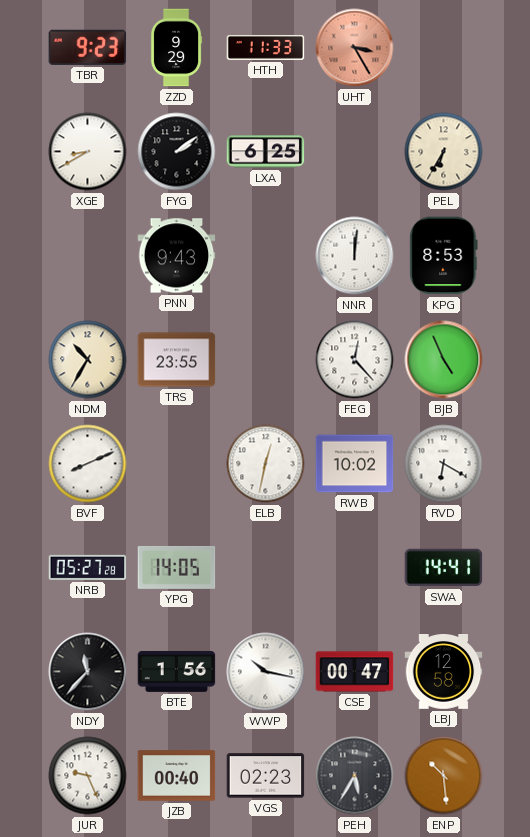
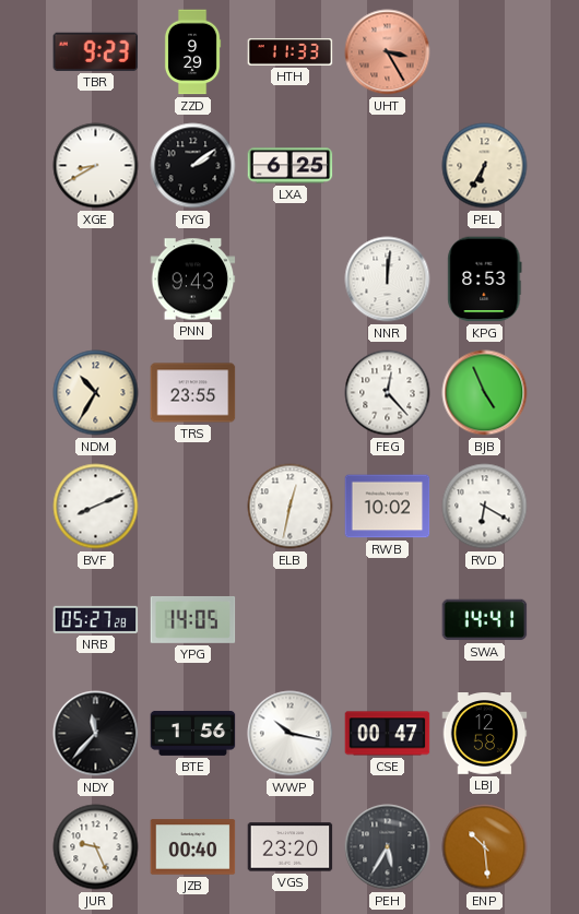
VGS: 02:23 -> 23:20
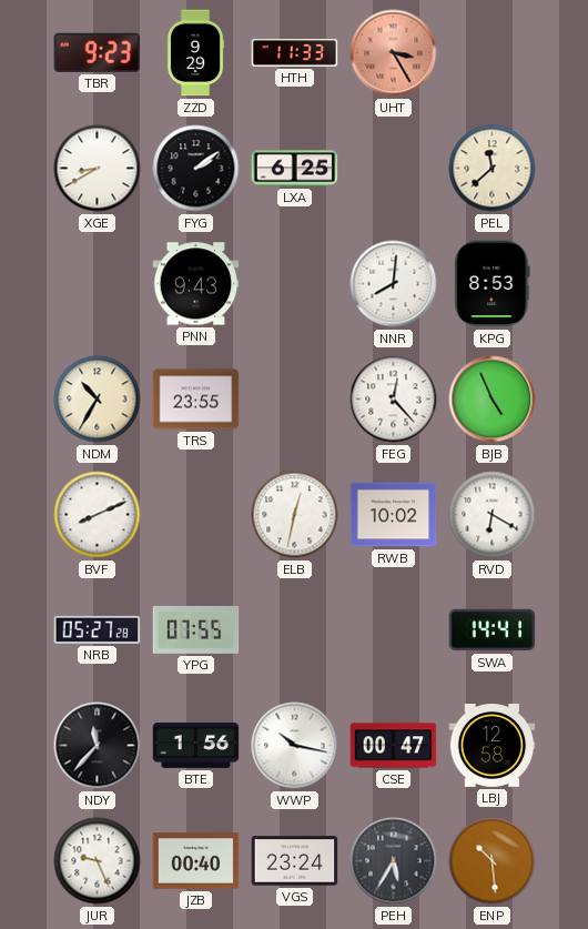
PEL: 6:35 -> 11:38
NNR: 12:01 -> 8:01
YPG: 14:05 -> 07:55
VGS: 23:20 -> 23:24
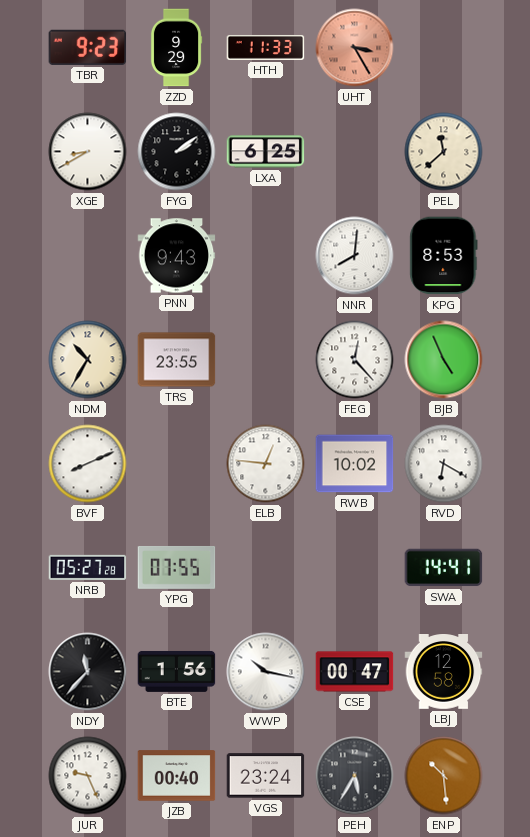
ELB: 12:32 -> 12:46
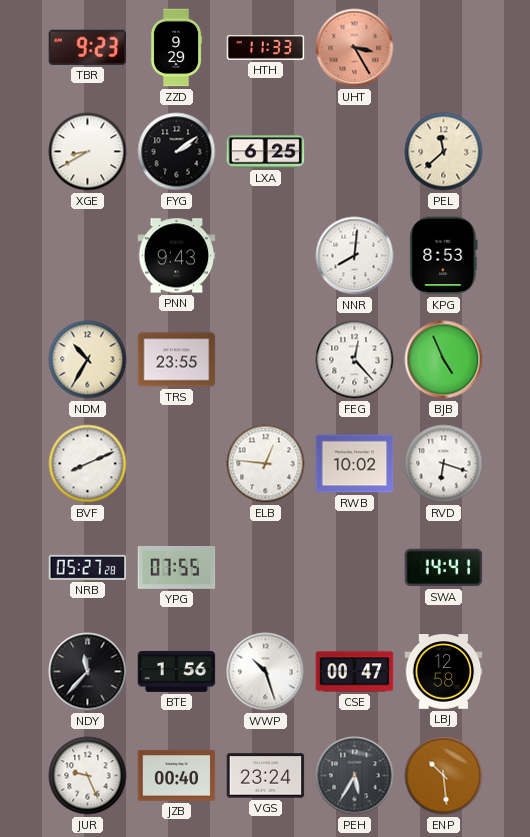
RVD: 6:20 -> 6:18
WWP: 10:17 -> 10:27
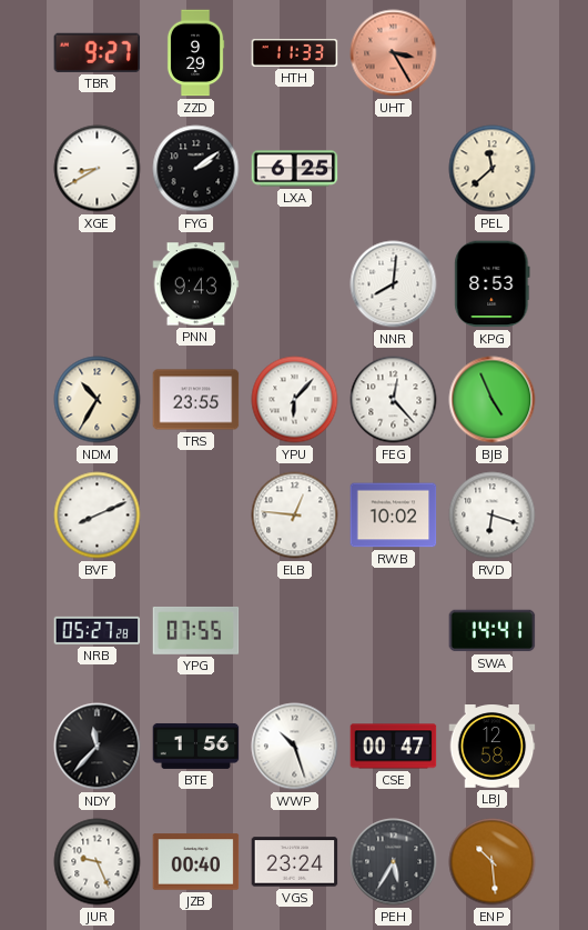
TBR: 9:23 -> 9:27
YPU: none -> 6:07
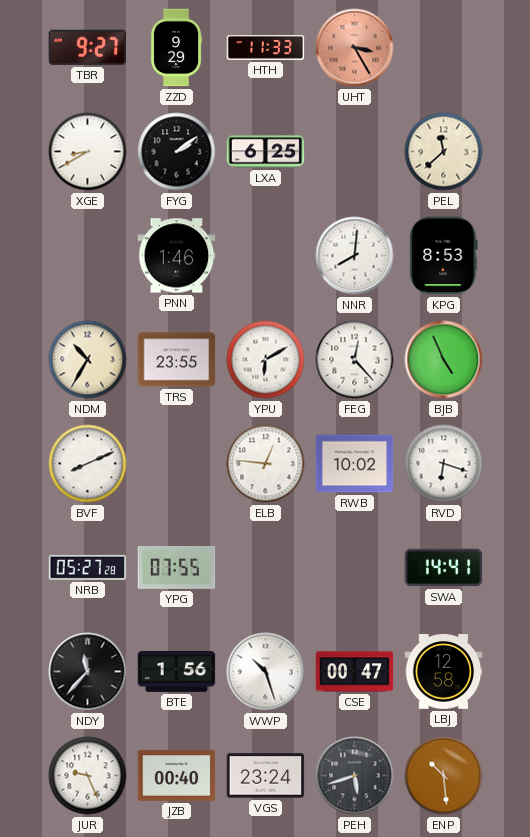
PNN: 9:43 -> 1:46
YPU: 6:07 -> 6:10
PEH: 5:35 -> 5:42
